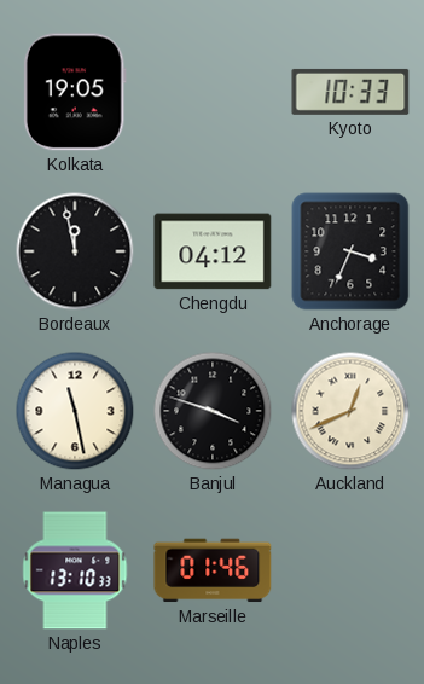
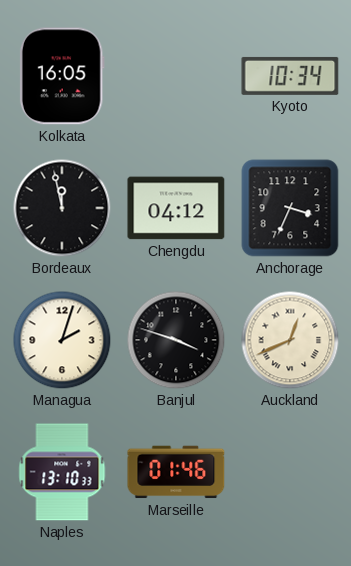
Kolkata: 19:05 -> 16:05
Kyoto: 10:33 -> 10:34
Managua: 11:28 -> 2:03
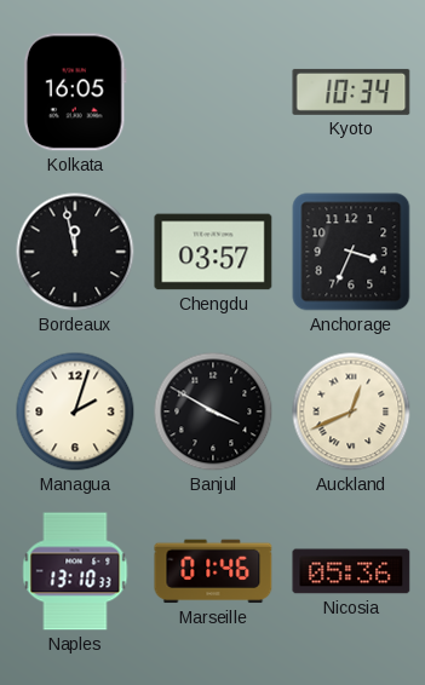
Chengdu: 04:12 -> 03:57
Banjul: 3:48 -> 3:50
Nicosia: none -> 05:36
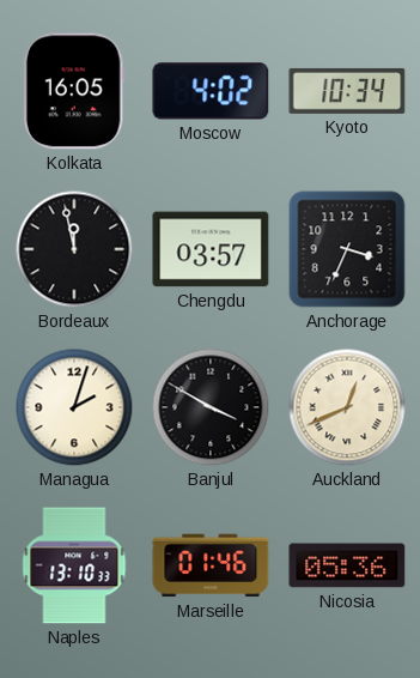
Moscow: none -> 4:02
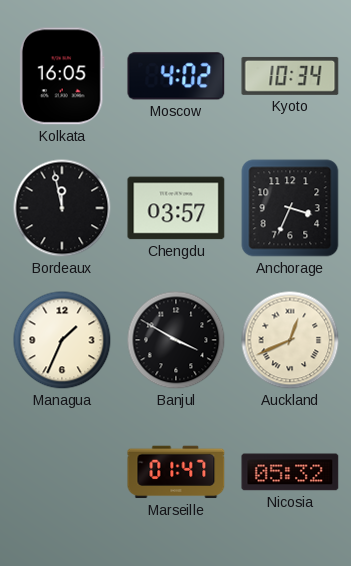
Managua: 2:03 -> 1:34
Naples: 13:10 -> none
Marseille: 01:46 -> 01:47
Nicosia: 05:36 -> 05:32
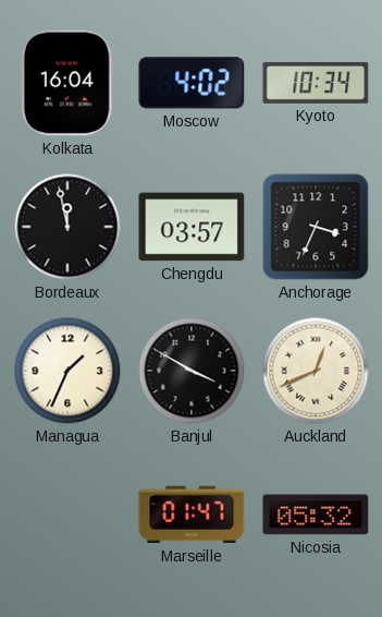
Kolkata: 16:05 -> 16:04
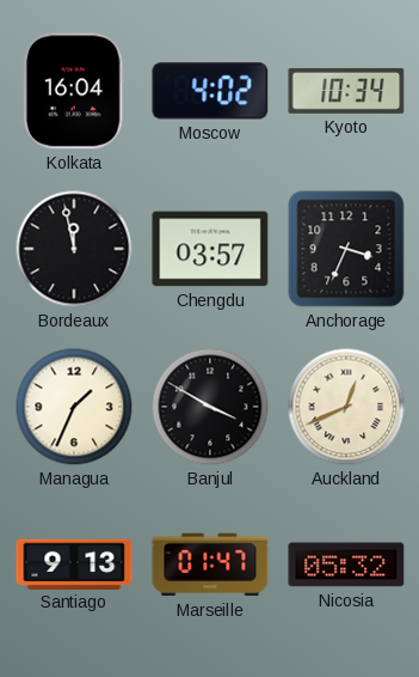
Santiago: none -> 9:13
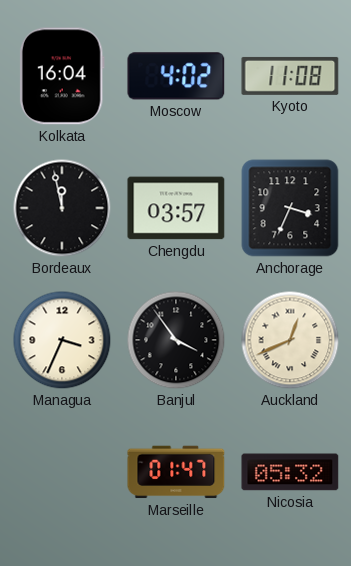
Kyoto: 10:34 -> 11:08
Managua: 1:34 -> 3:34
Banjul: 3:50 -> 3:54
Santiago: 9:13 -> none
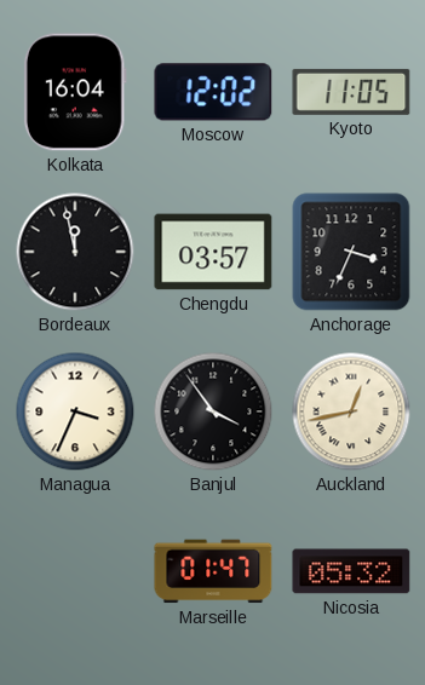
Moscow: 4:02 -> 12:02
Kyoto: 11:08 -> 11:05
Auckland: 12:41 -> 12:43
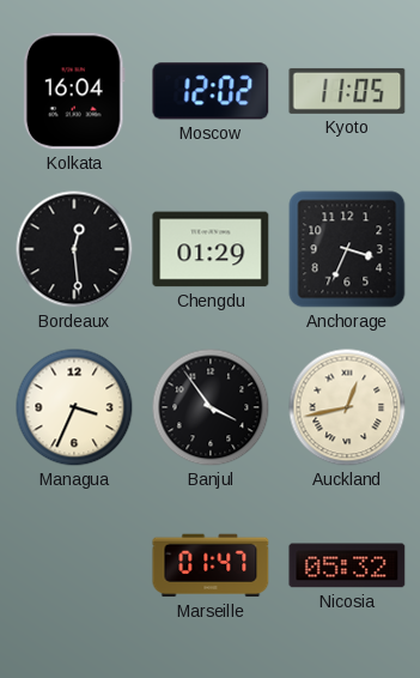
Bordeaux: 11:58 -> 12:29
Chengdu: 03:57 -> 01:29
